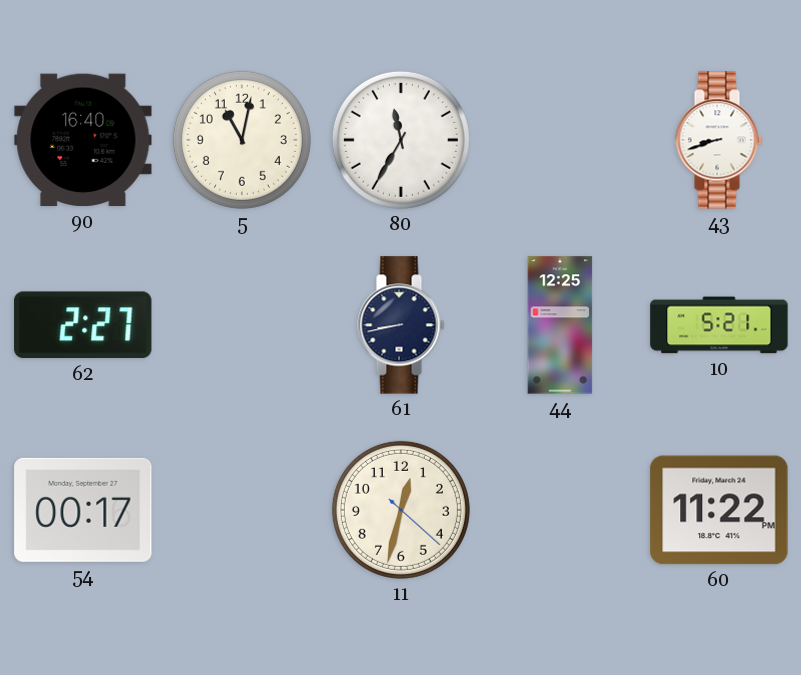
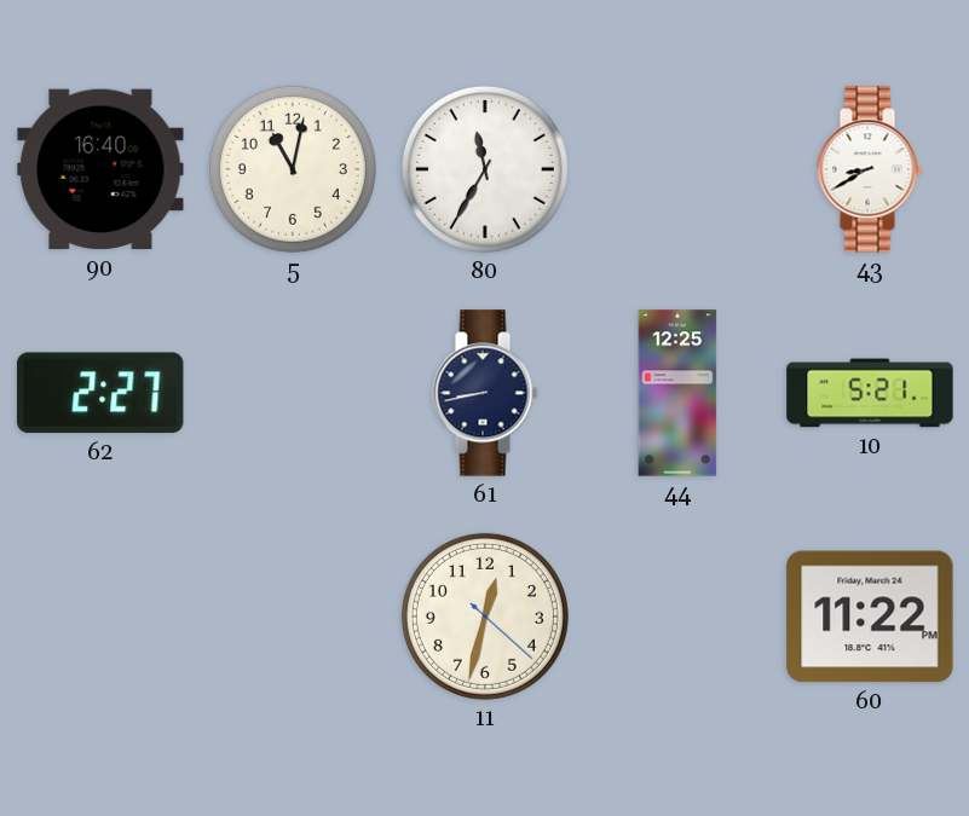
43: 8:42 -> 8:40
54: 00:17 -> none
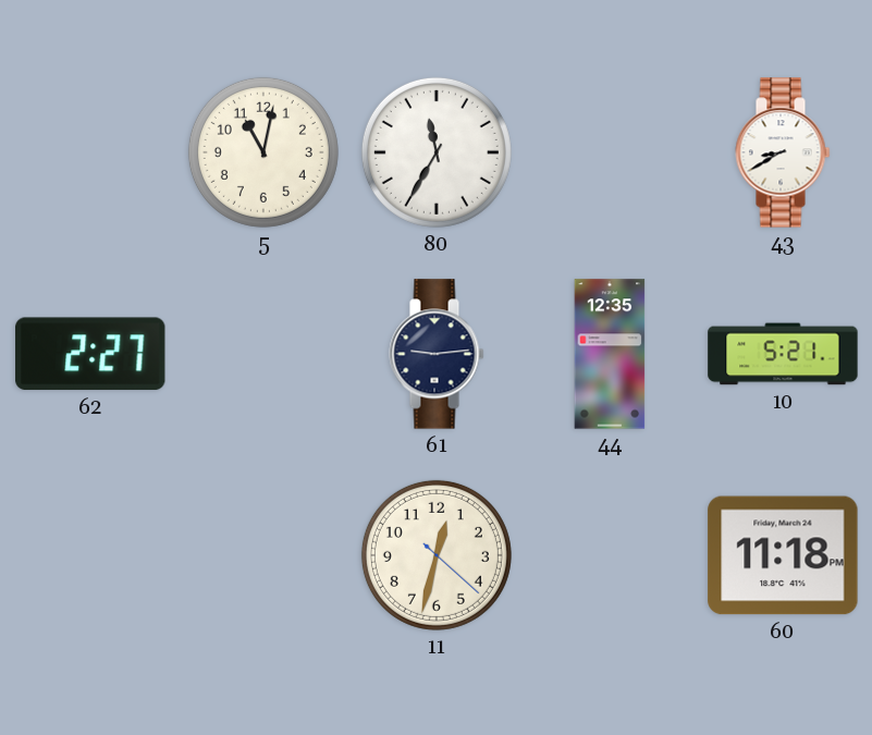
90: 16:40 -> none
61: 8:43 -> 9:14
44: 12:25 -> 12:35
60: 11:22 -> 11:18
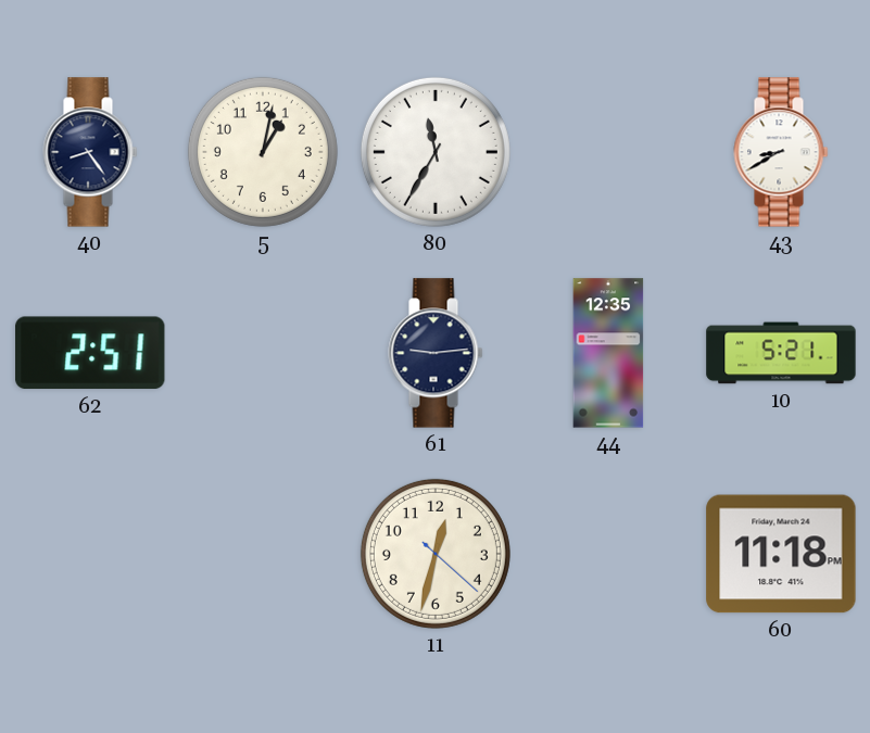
40: none -> 8:24
5: 11:02 -> 1:02
62: 2:27 -> 2:51
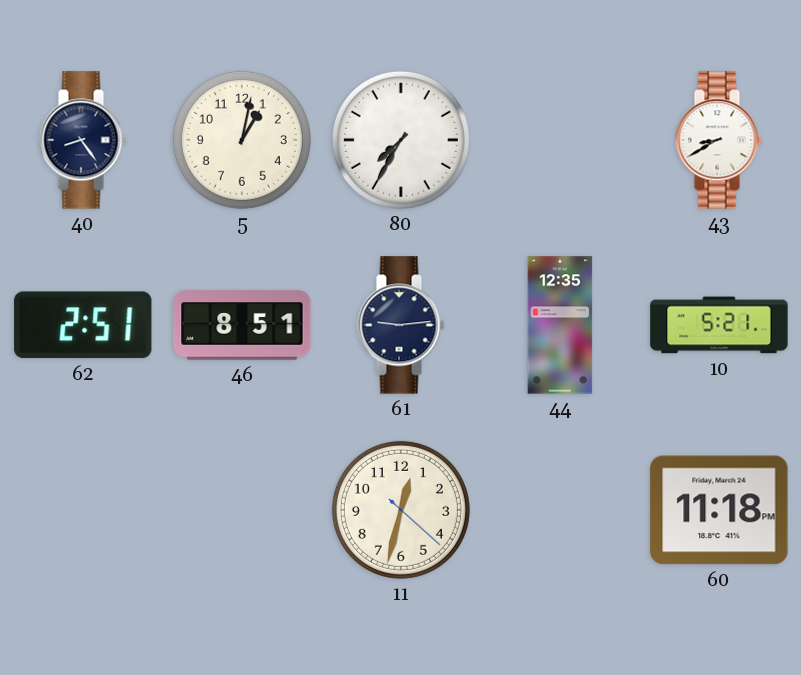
80: 11:35 -> 7:35
46: none -> 8:51
